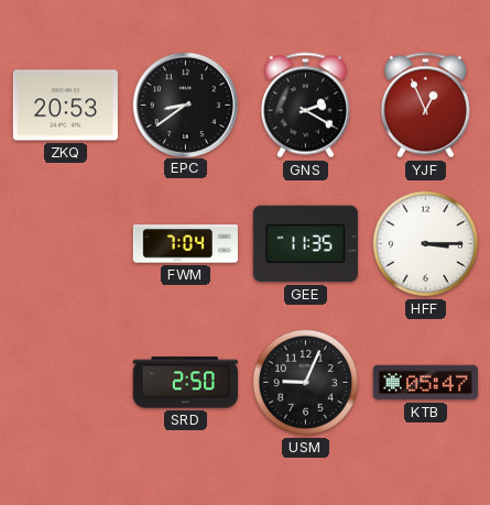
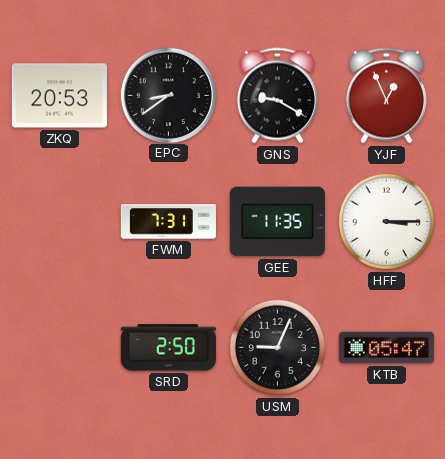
GNS: 2:20 -> 9:20
FWM: 7:04 -> 7:31
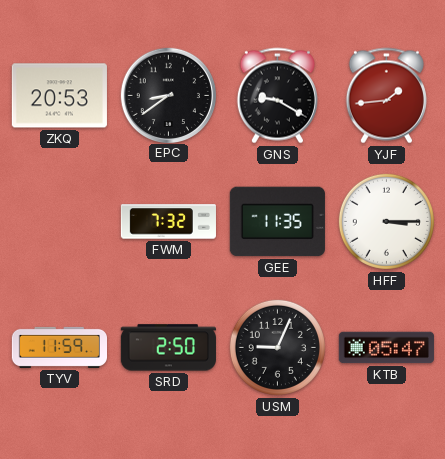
YJF: 12:56 -> 1:44
FWM: 7:31 -> 7:32
TYV: none -> 11:59
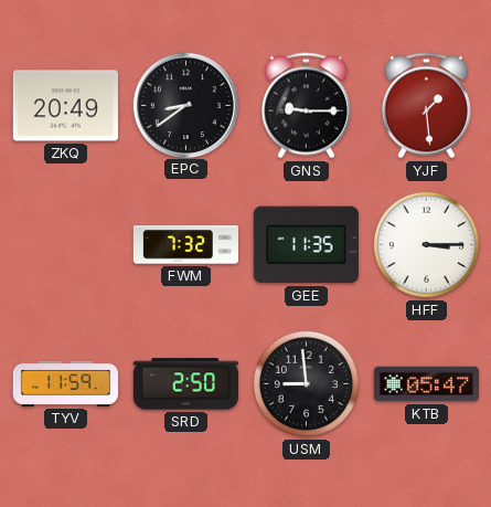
ZKQ: 20:53 -> 20:49
GNS: 9:20 -> 9:15
YJF: 1:44 -> 1:29
USM: 9:04 -> 8:59
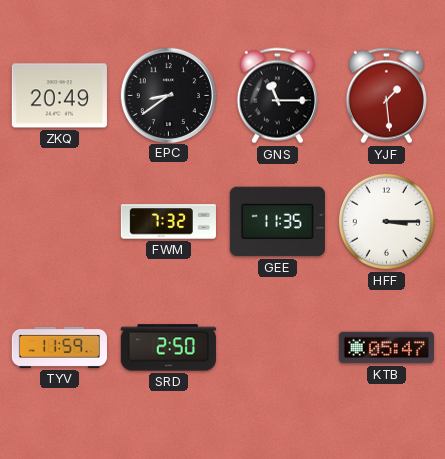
GNS: 9:15 -> 11:15
USM: 8:59 -> none
